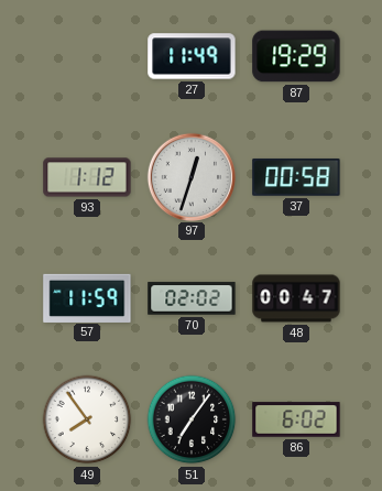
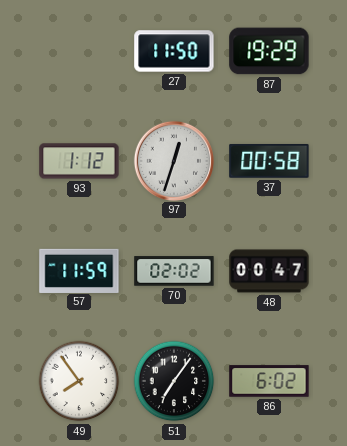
27: 11:49 -> 11:50
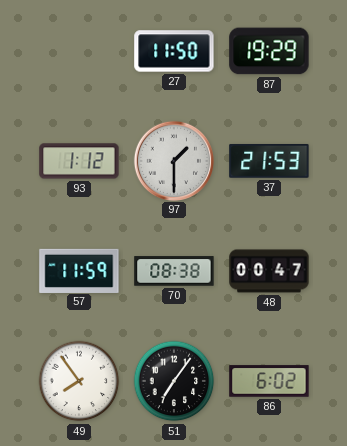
97: 12:33 -> 1:30
37: 00:58 -> 21:53
70: 02:02 -> 08:38
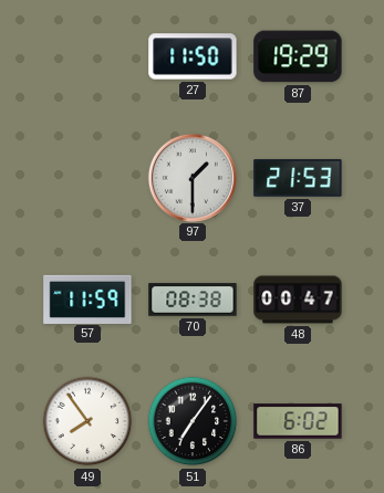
93: 1:12 -> none
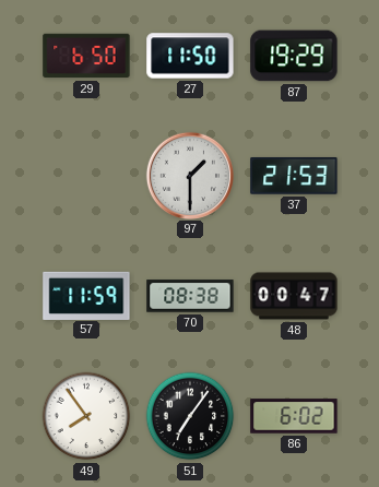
29: none -> 6:50
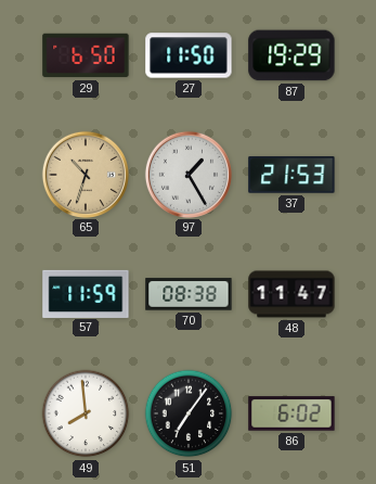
65: none -> 10:33
97: 1:30 -> 1:25
48: 00:47 -> 11:47
49: 7:54 -> 7:59
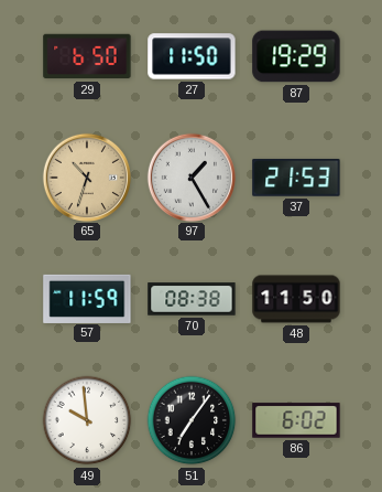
48: 11:47 -> 11:50
49: 7:59 -> 9:59
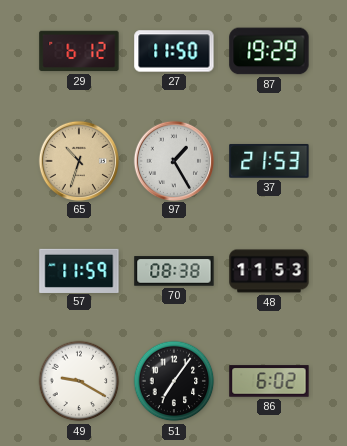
29: 6:50 -> 6:12
48: 11:50 -> 11:53
49: 9:59 -> 9:20
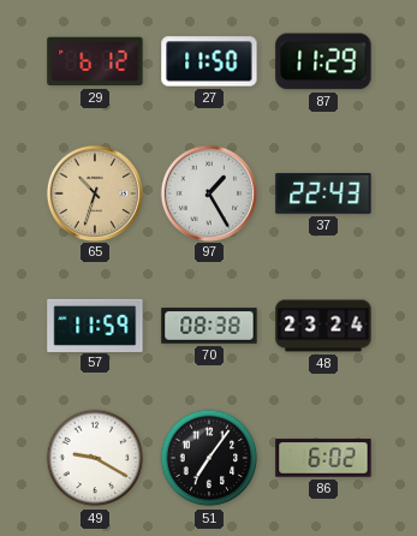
87: 19:29 -> 11:29
37: 21:53 -> 22:43
48: 11:53 -> 23:24
